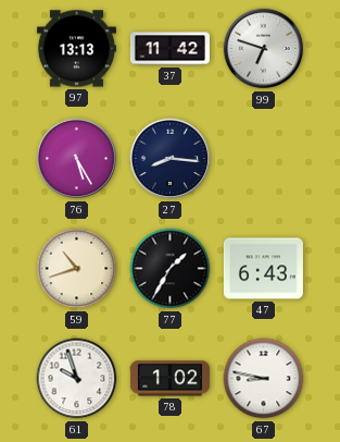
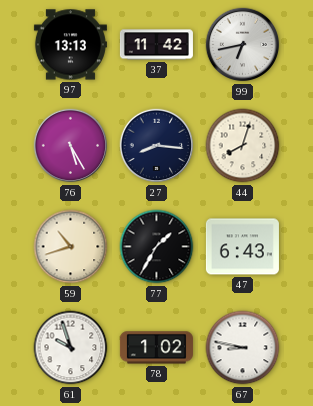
99: 6:48 -> 6:43
44: none -> 8:03
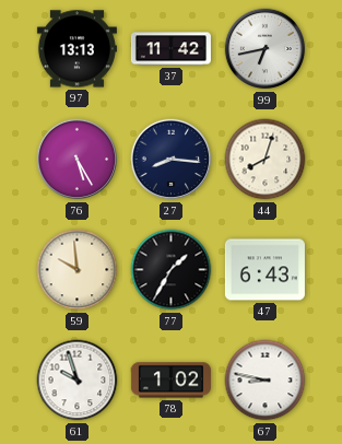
59: 10:42 -> 9:59
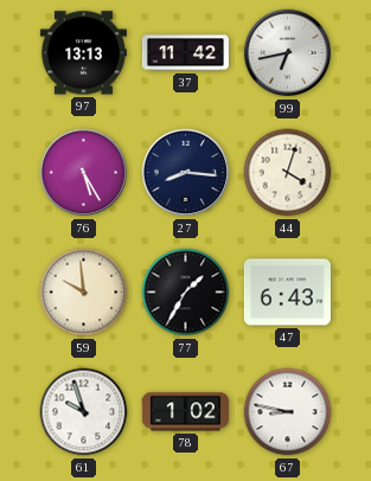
44: 8:03 -> 4:03
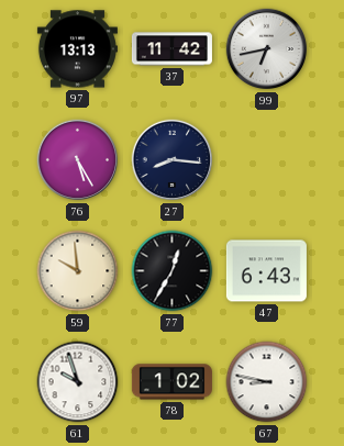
44: 4:03 -> none
77: 1:35 -> 12:35
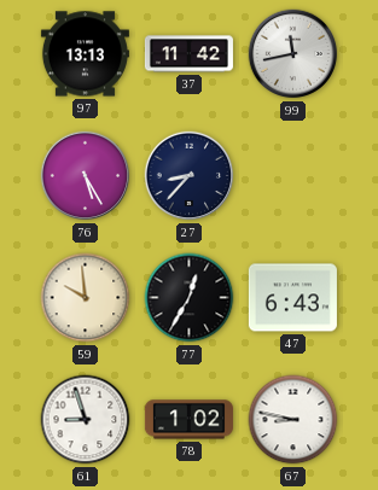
99: 6:43 -> 11:43
27: 8:16 -> 8:37
61: 9:57 -> 8:57
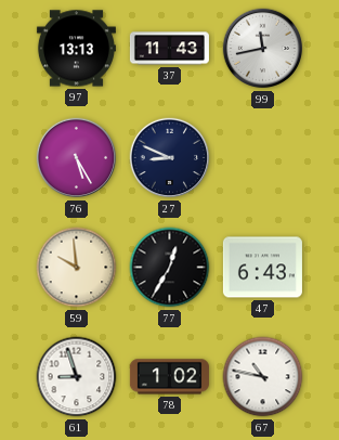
37: 11:42 -> 11:43
27: 8:37 -> 8:49
67: 8:47 -> 10:47
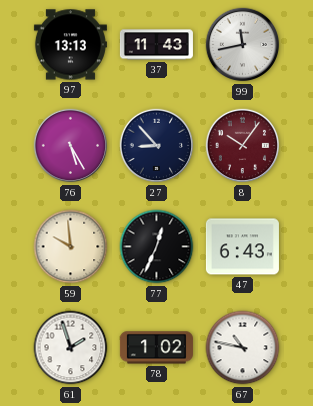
27: 8:49 -> 8:53
8: none -> 10:06
77: 12:35 -> 12:34
61: 8:57 -> 1:57
